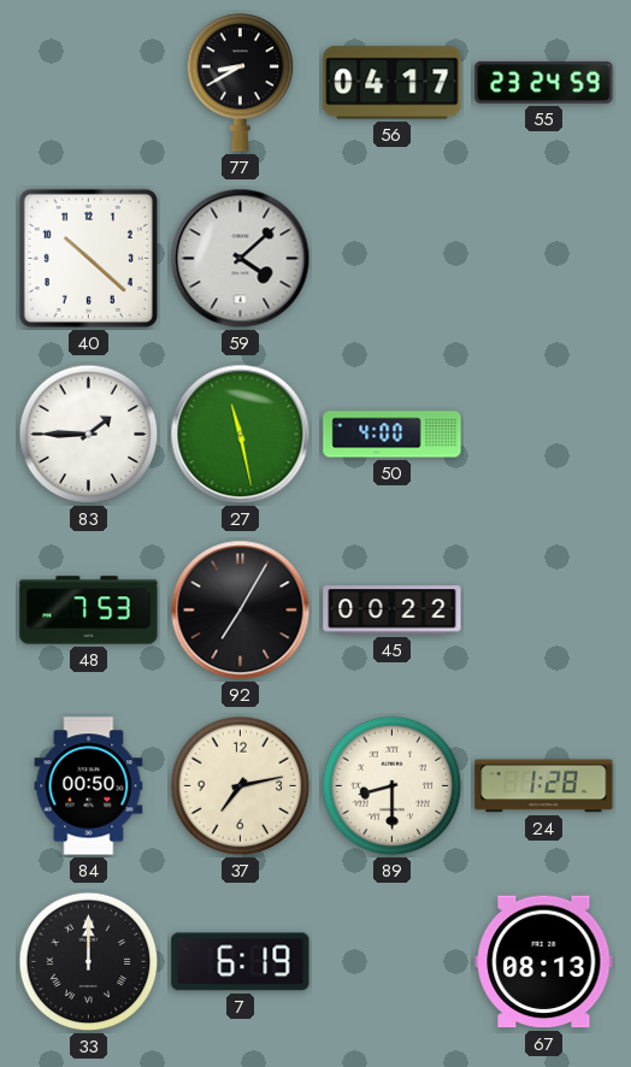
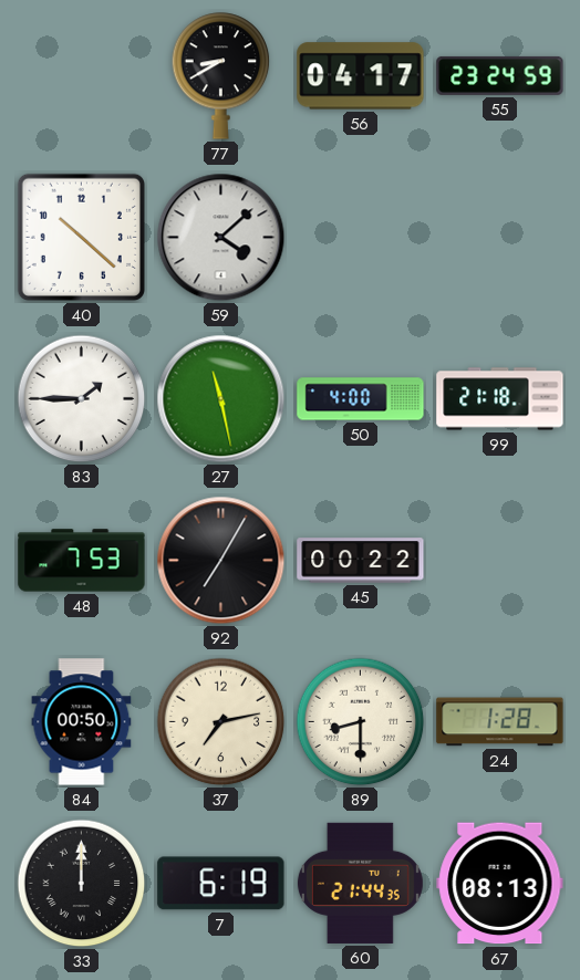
99: none -> 21:18
60: none -> 21:44
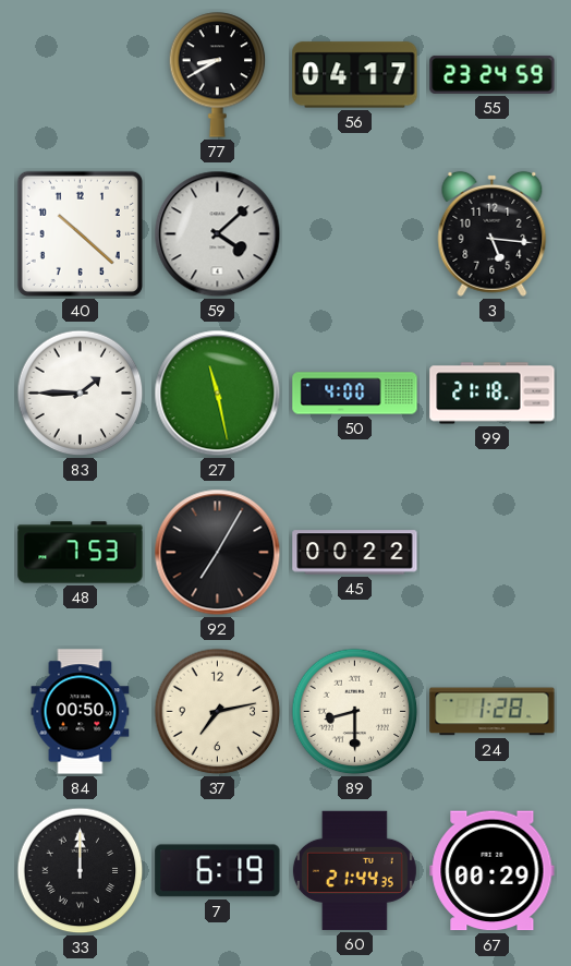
3: none -> 5:16
67: 08:13 -> 00:29
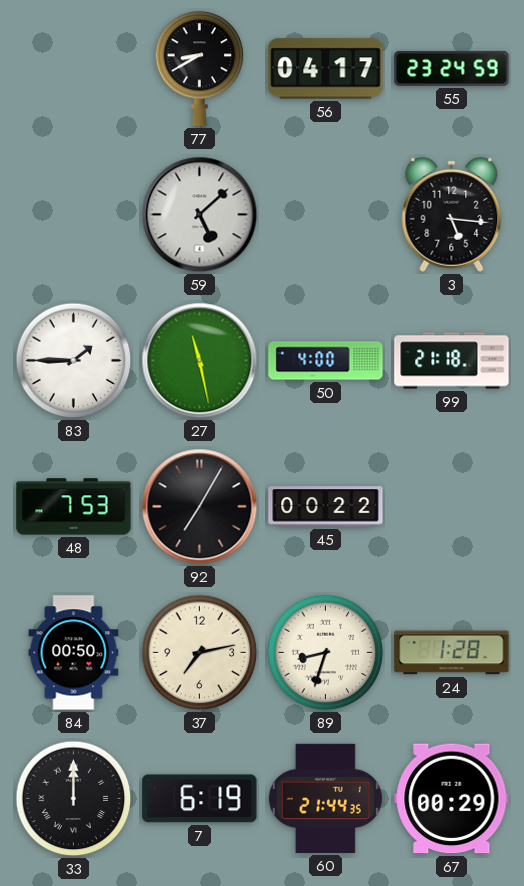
40: 10:22 -> none
59: 4:08 -> 5:08
89: 8:30 -> 8:33
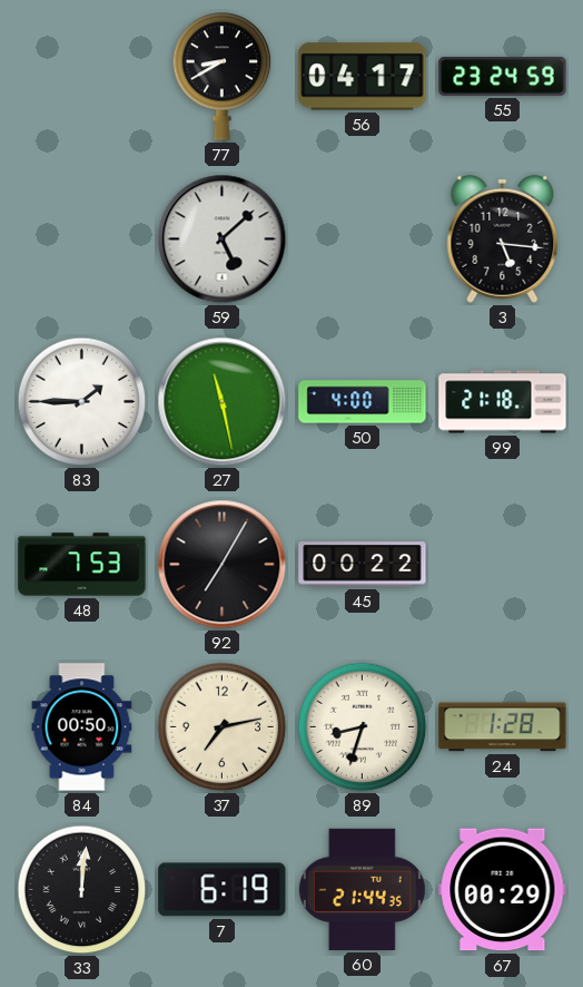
33: 12:00 -> 12:01
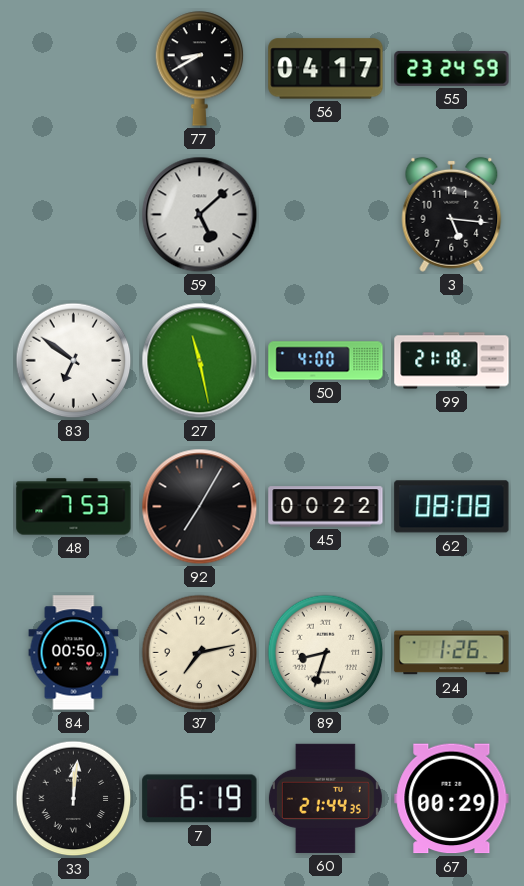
83: 1:45 -> 6:51
62: none -> 08:08
24: 1:28 -> 1:26
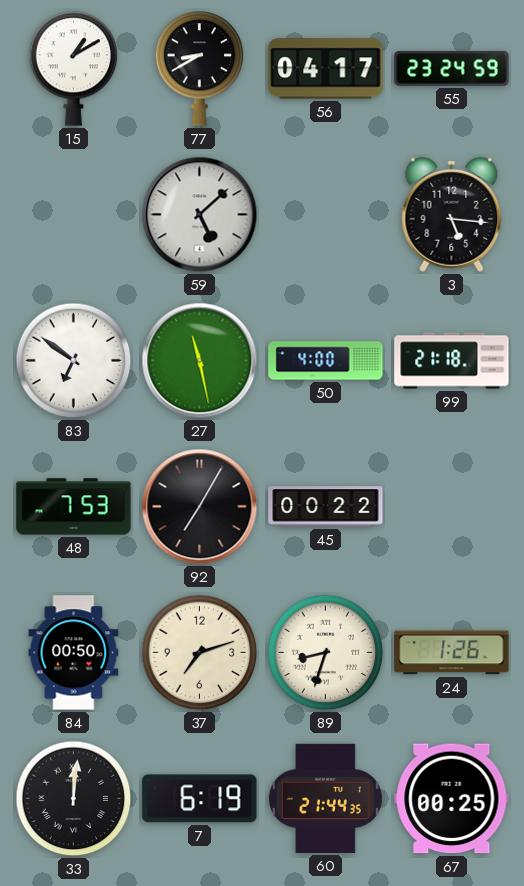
15: none -> 1:10
62: 08:08 -> none
37: 7:13 -> 7:12
67: 00:29 -> 00:25
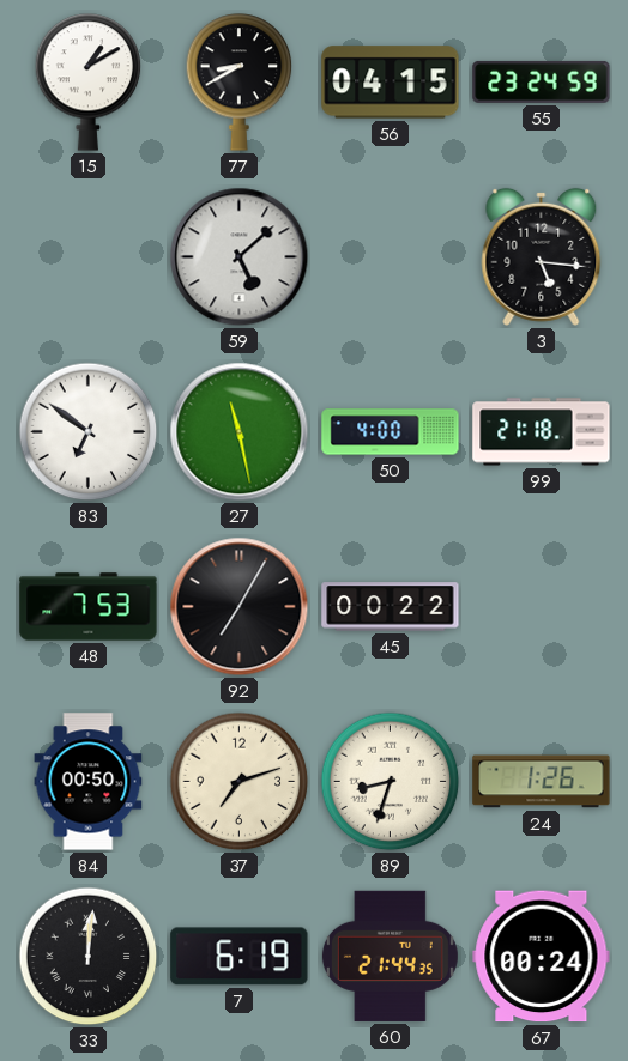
56: 04:17 -> 04:15
67: 00:25 -> 00:24
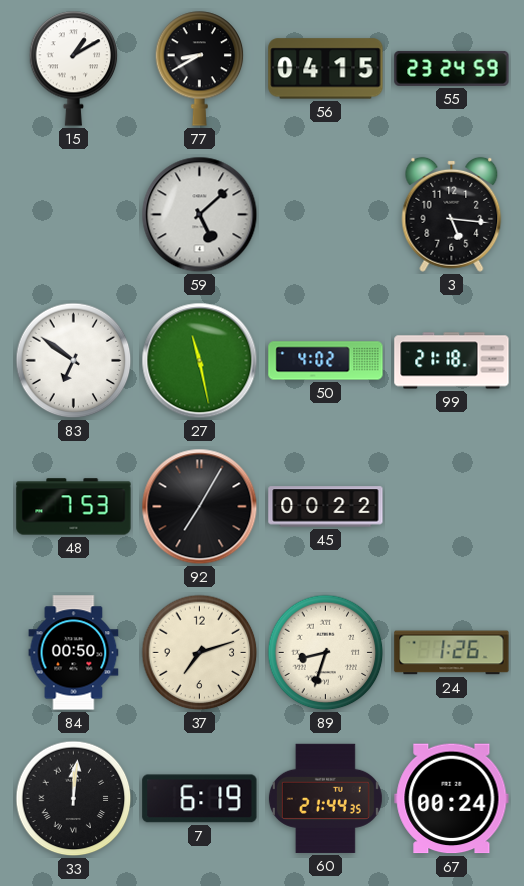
50: 4:00 -> 4:02
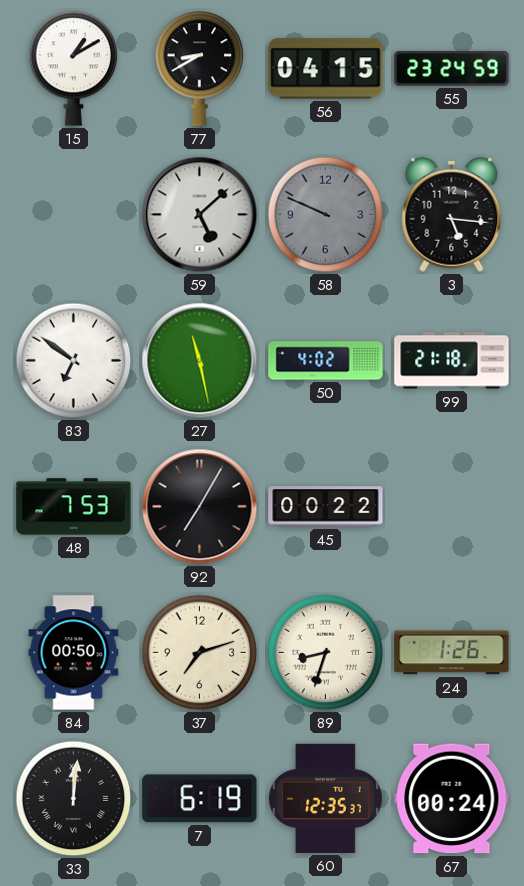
58: none -> 9:49
60: 21:44 -> 12:35
